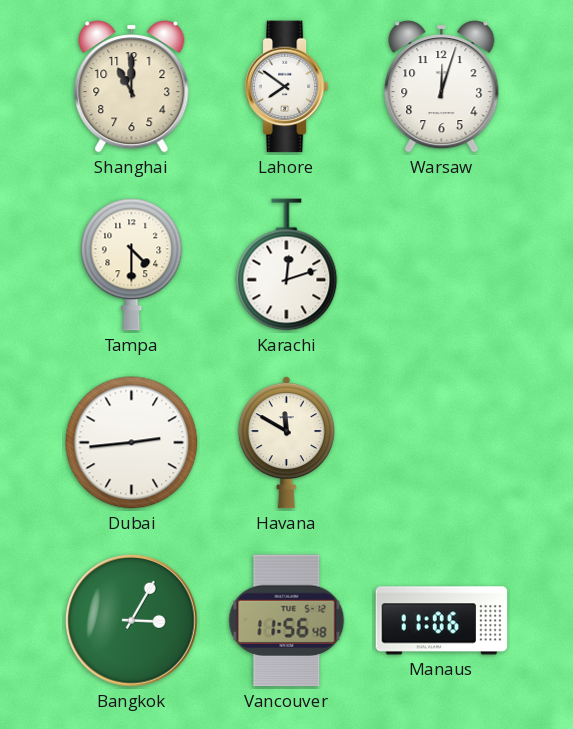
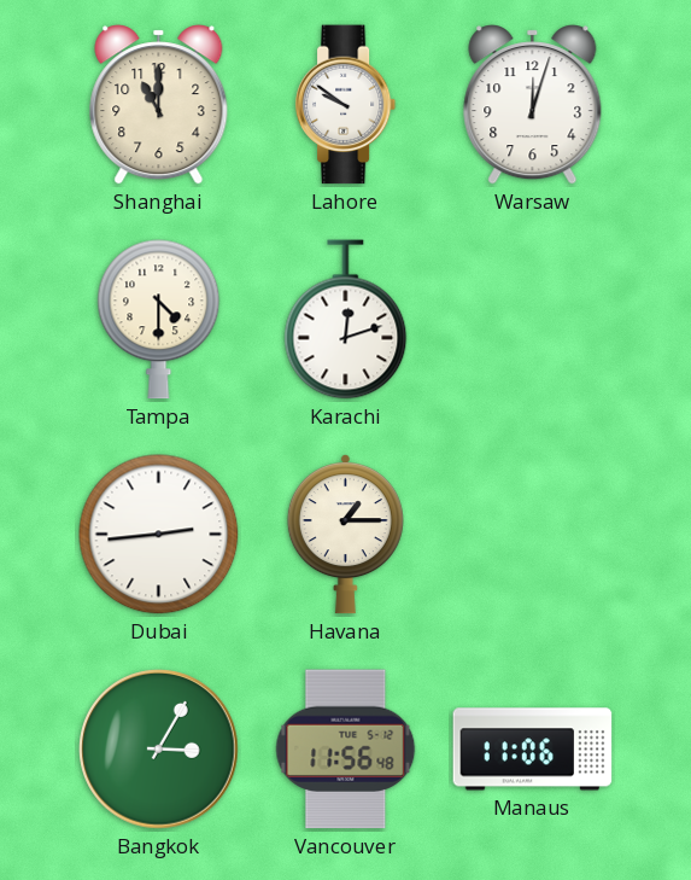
Lahore: 7:51 -> 9:51
Havana: 11:50 -> 1:15
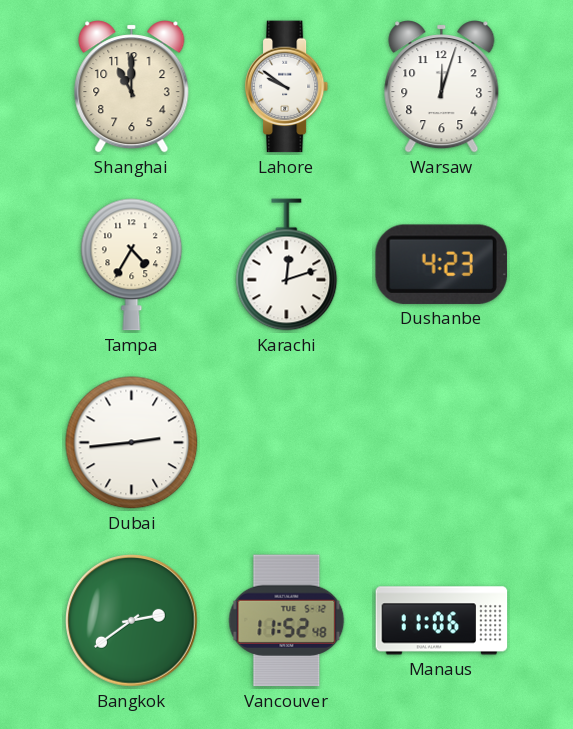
Tampa: 4:30 -> 4:35
Dushanbe: none -> 4:23
Havana: 1:15 -> none
Bangkok: 3:05 -> 2:39
Vancouver: 11:56 -> 11:52
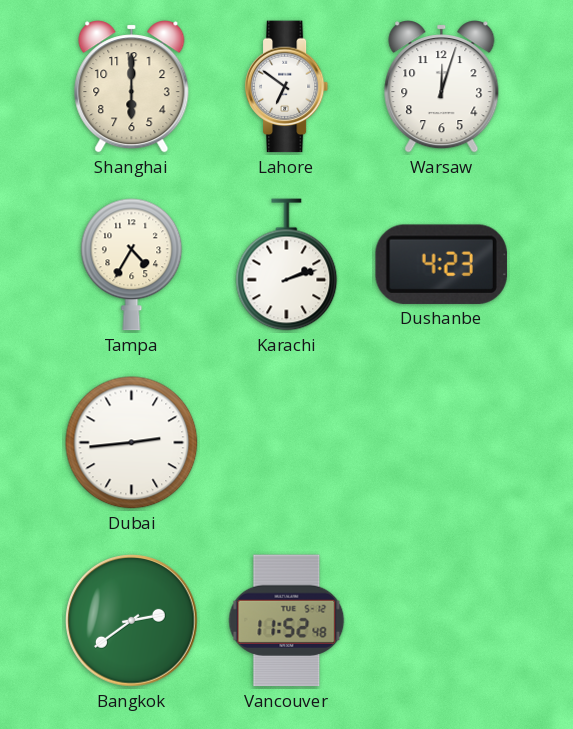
Shanghai: 11:00 -> 6:00
Lahore: 9:51 -> 6:51
Karachi: 12:12 -> 2:12
Manaus: 11:06 -> none
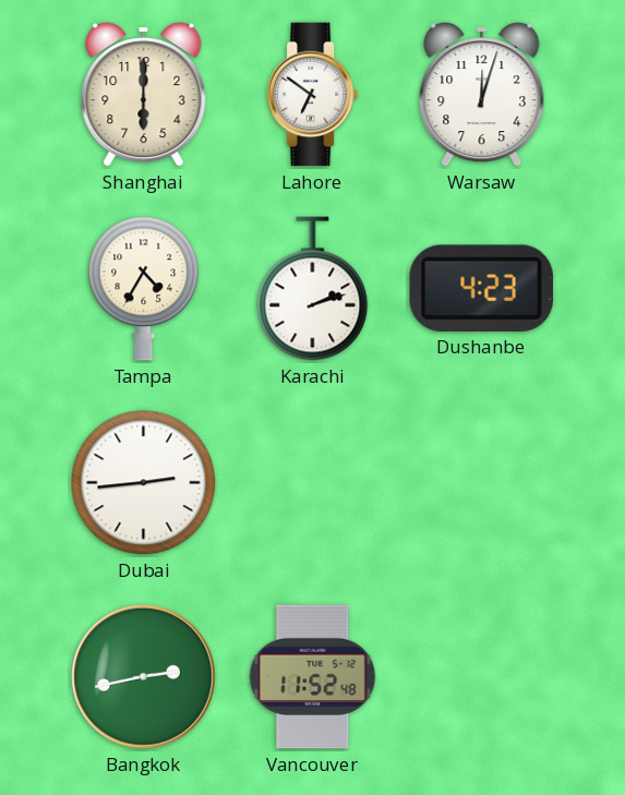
Bangkok: 2:39 -> 2:43
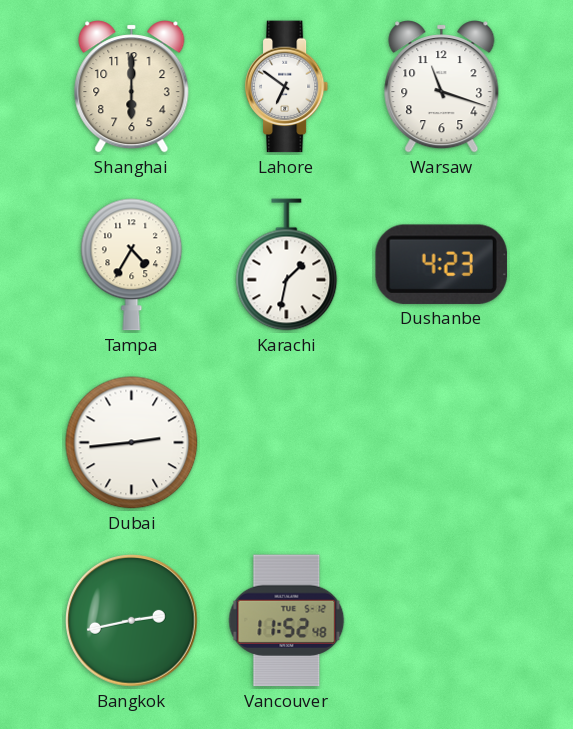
Warsaw: 12:03 -> 11:18
Karachi: 2:12 -> 1:32
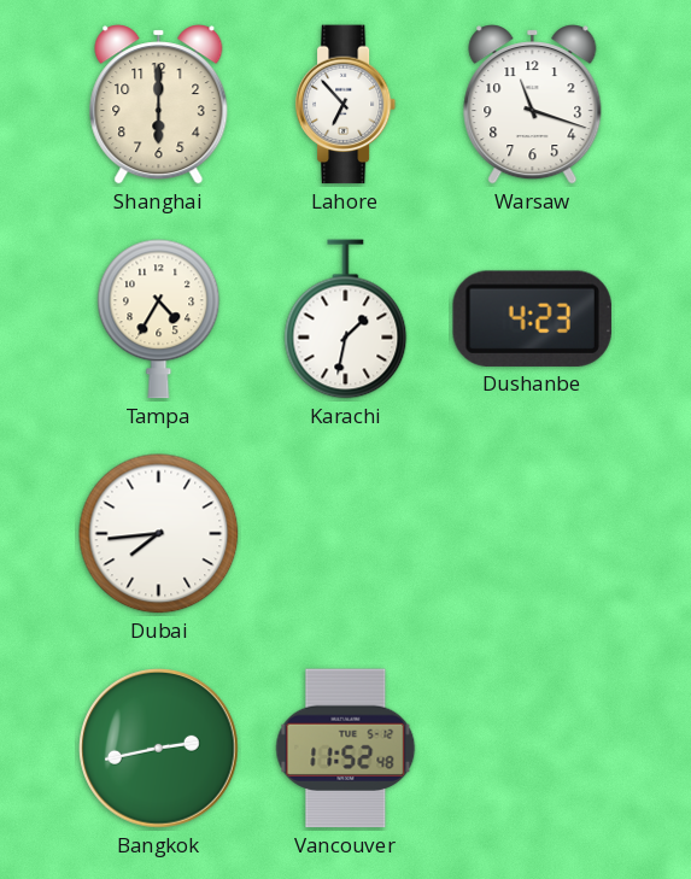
Lahore: 6:51 -> 6:53
Dubai: 2:44 -> 7:44
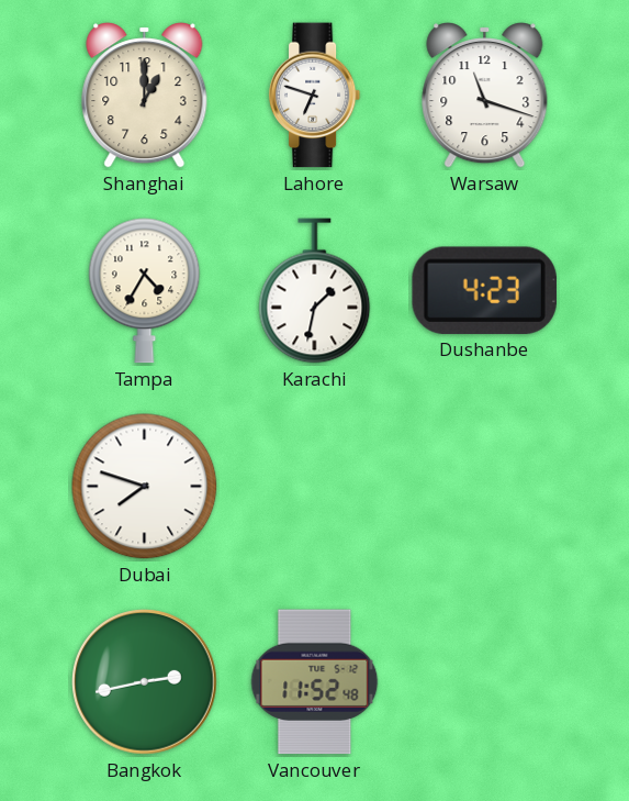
Shanghai: 6:00 -> 1:00
Lahore: 6:53 -> 6:48
Dubai: 7:44 -> 7:48
